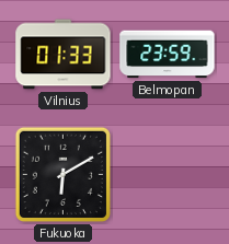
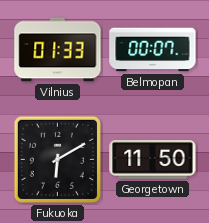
Belmopan: 23:59 -> 00:07
Georgetown: none -> 11:50
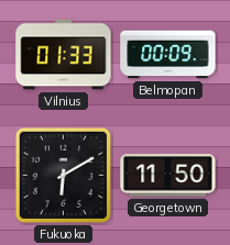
Belmopan: 00:07 -> 00:09
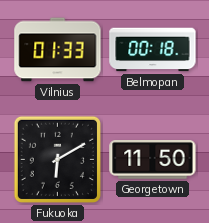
Belmopan: 00:09 -> 00:18
